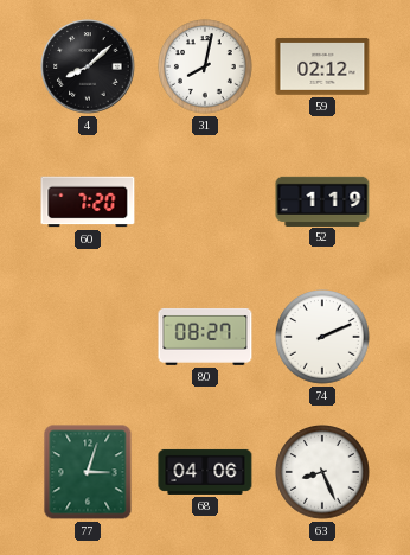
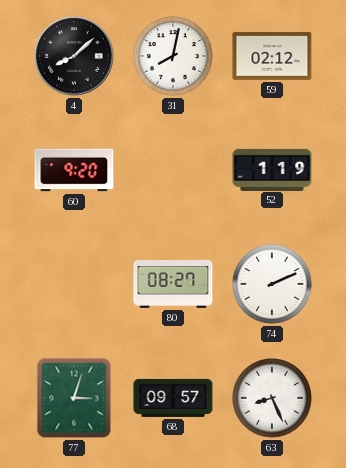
60: 7:20 -> 9:20
68: 04:06 -> 09:57
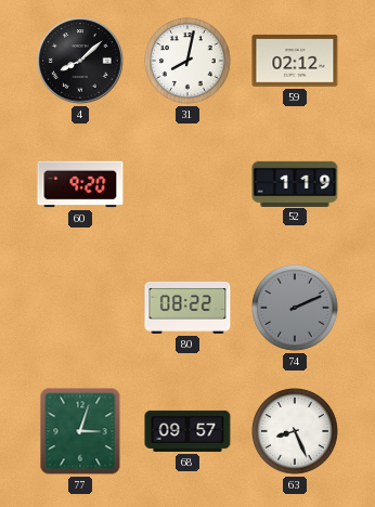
80: 08:27 -> 08:22
74 dial: white -> grey
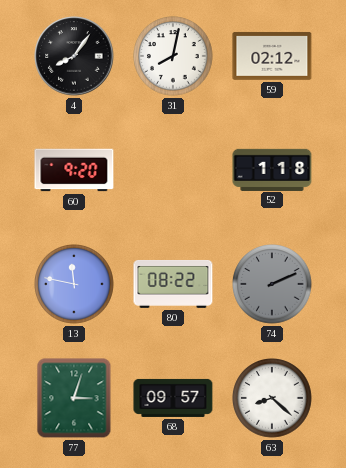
4: 8:08 -> 8:06
52: 1:19 -> 1:18
13: none -> 11:47
63: 8:26 -> 8:22
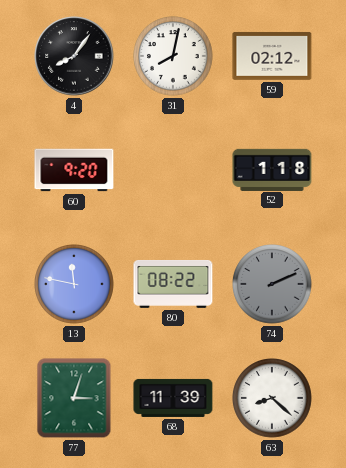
68: 09:57 -> 11:39
